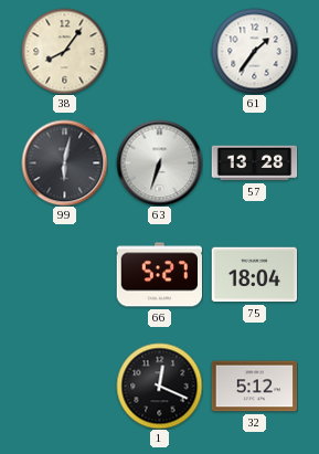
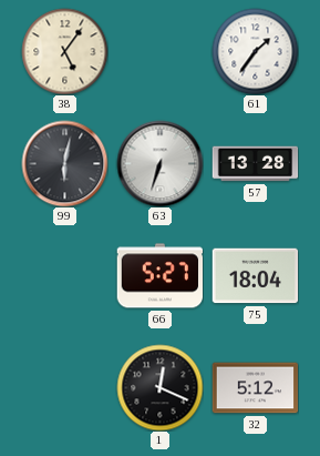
38: 8:06 -> 5:06
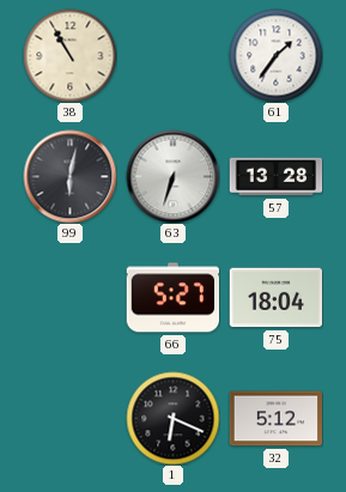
38: 5:06 -> 10:55
1: 12:19 -> 6:19
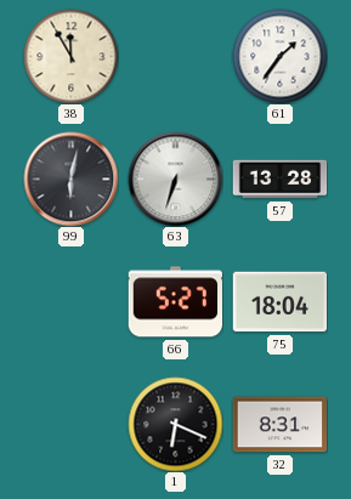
38: 10:55 -> 11:55
32: 5:12 -> 8:31
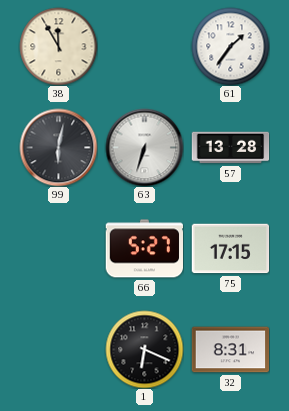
75: 18:04 -> 17:15
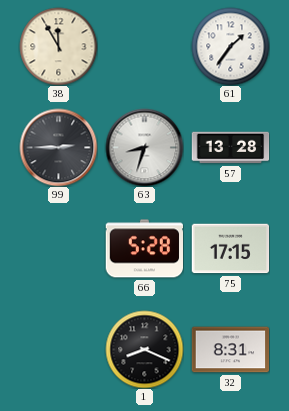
99: 6:02 -> 2:45
63: 6:33 -> 8:33
66: 5:27 -> 5:28
1: 6:19 -> 8:19
